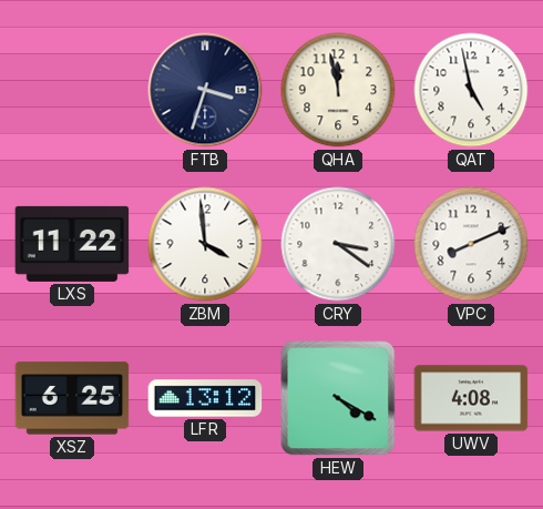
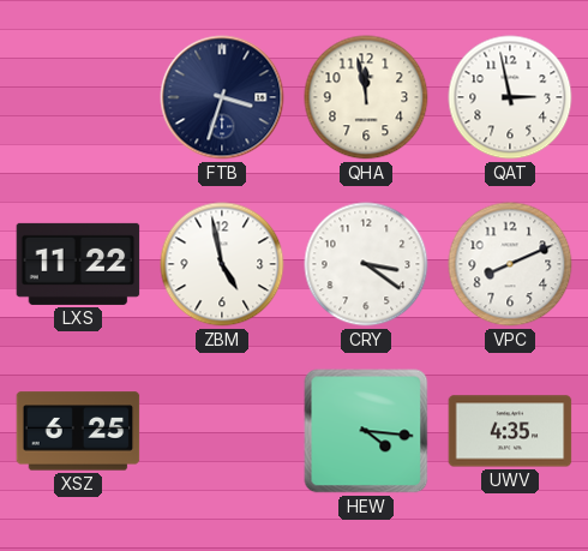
QAT: 4:58 -> 2:58
ZBM: 3:59 -> 4:58
LFR: 13:12 -> none
HEW: 4:20 -> 4:16
UWV: 4:08 -> 4:35
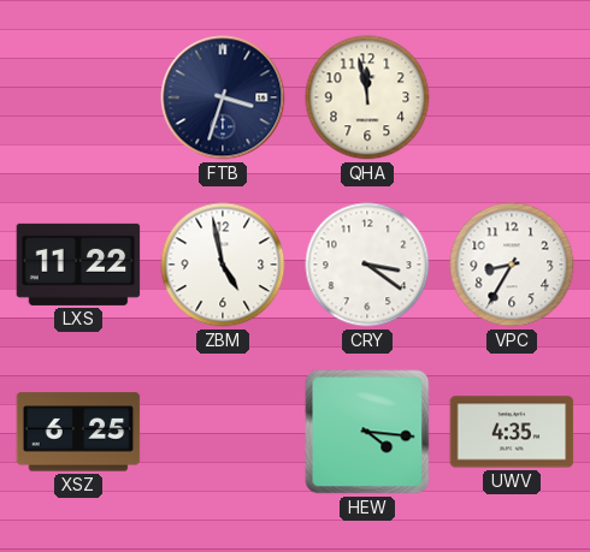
QAT: 2:58 -> none
VPC: 8:11 -> 8:35
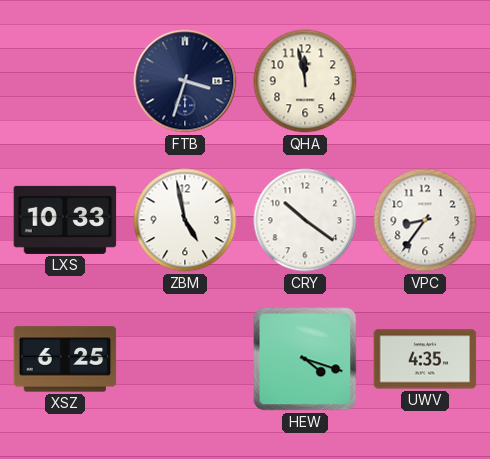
LXS: 11:22 -> 10:33
CRY: 3:21 -> 10:21
VPC: 8:35 -> 8:36
HEW: 4:16 -> 4:18
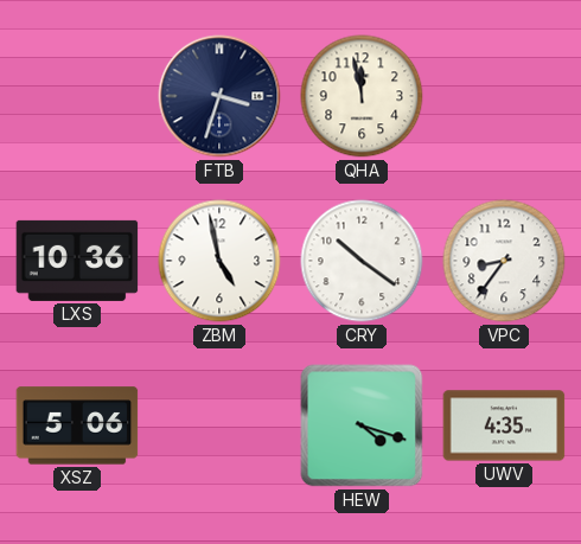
LXS: 10:33 -> 10:36
XSZ: 6:25 -> 5:06
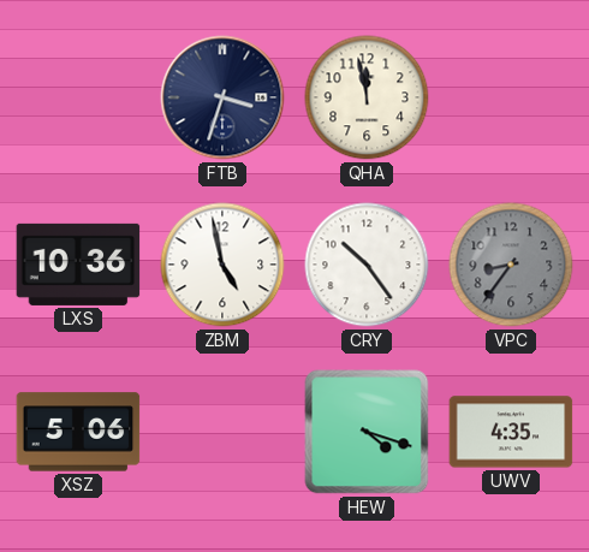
CRY: 10:21 -> 10:24
VPC dial: white -> grey
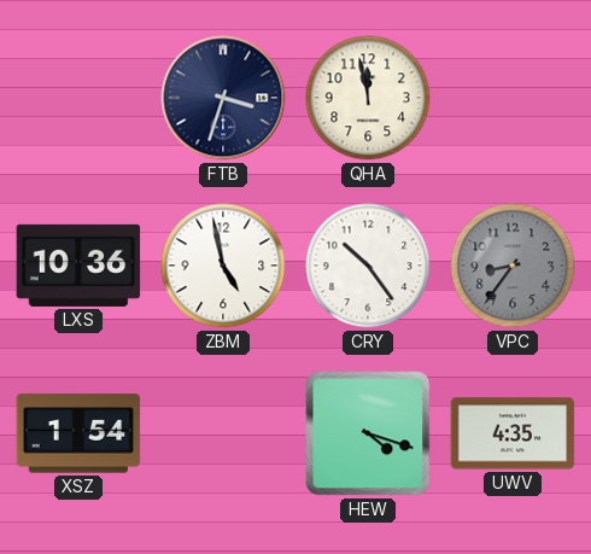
XSZ: 5:06 -> 1:54
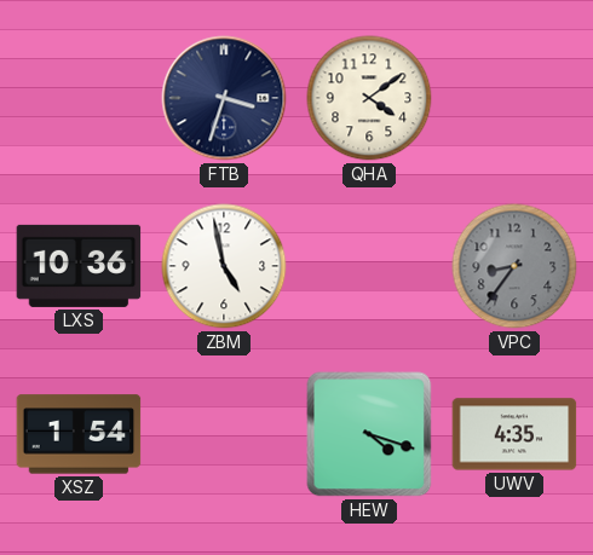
QHA: 11:58 -> 4:09
CRY: 10:24 -> none
